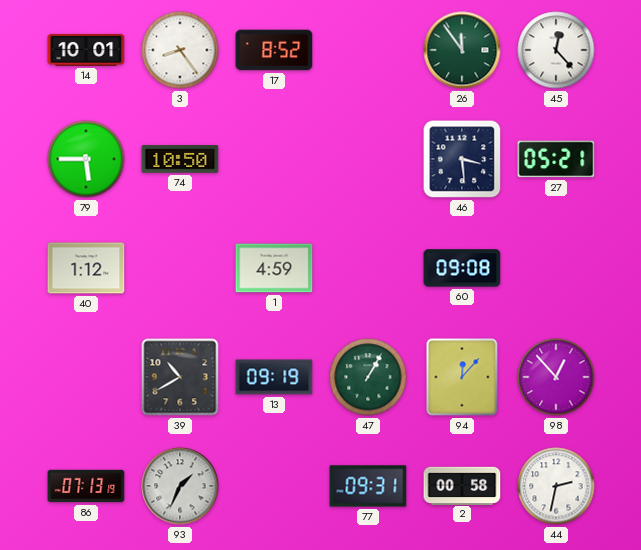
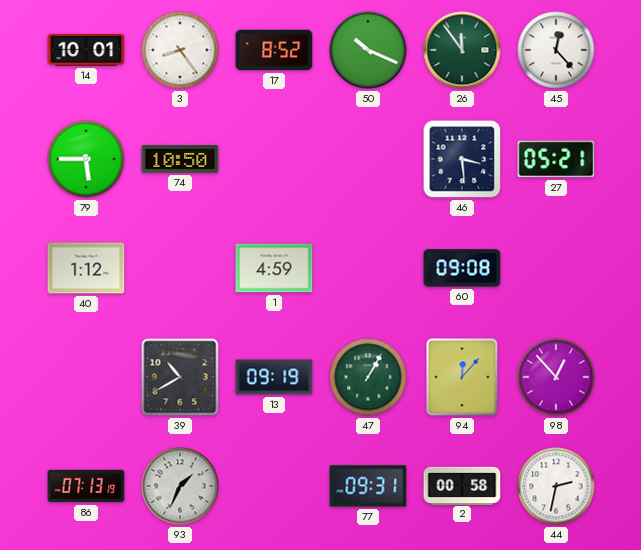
50: none -> 10:19
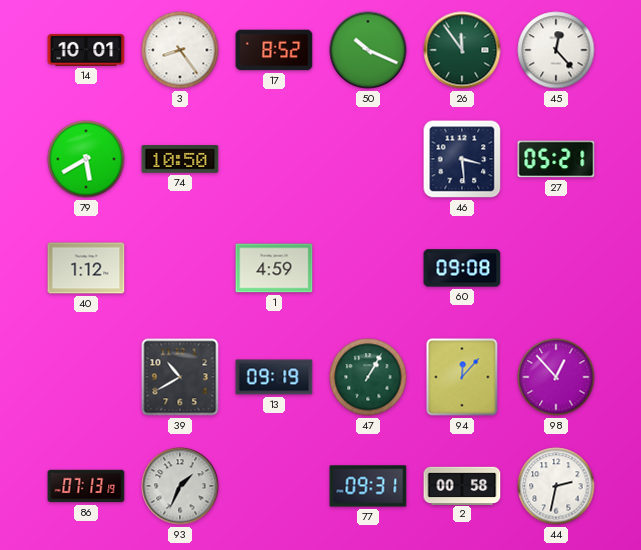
79: 5:45 -> 5:40
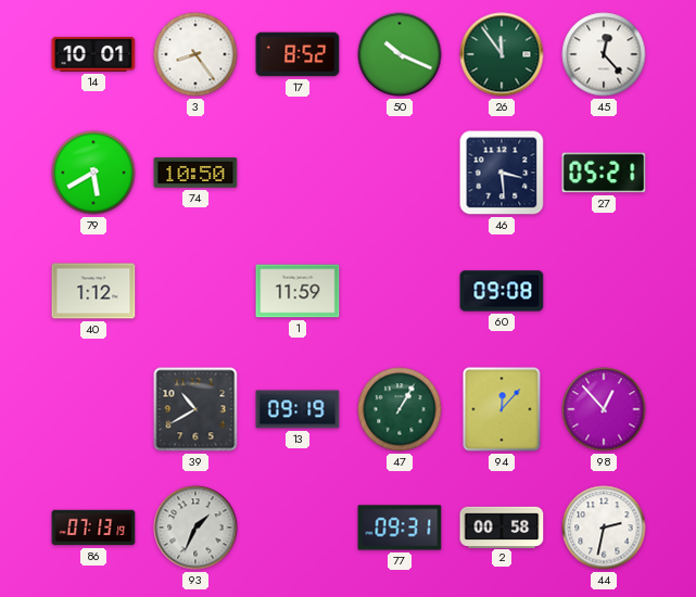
1: 4:59 -> 11:59
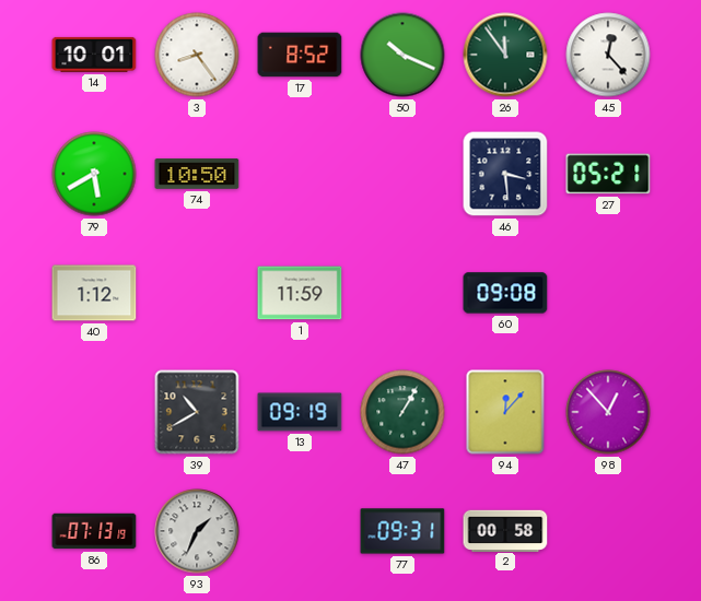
44: 2:32 -> none
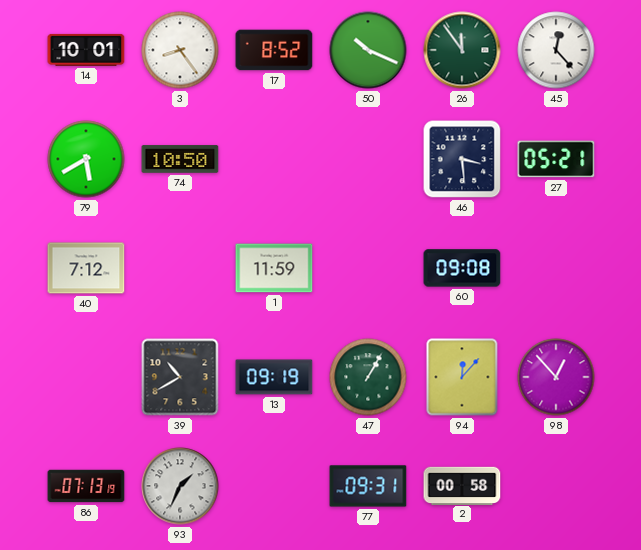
40: 1:12 -> 7:12
